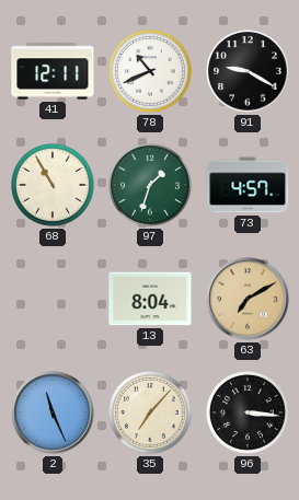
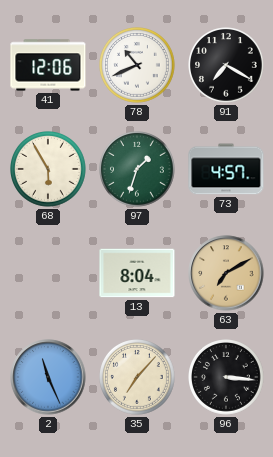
41: 12:11 -> 12:06
91: 9:20 -> 7:20
68: 10:55 -> 5:55
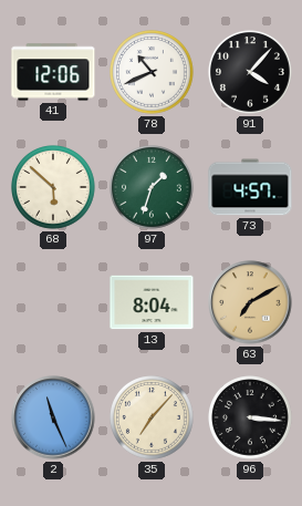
91: 7:20 -> 4:07
68: 5:55 -> 5:52
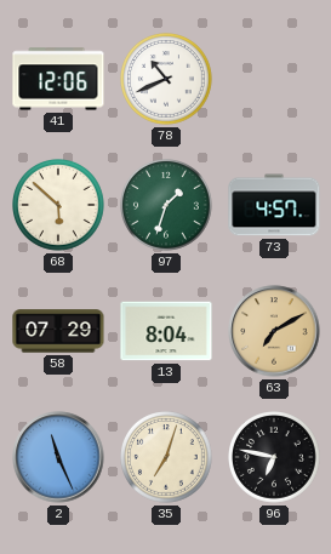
91: 4:07 -> none
58: none -> 07:29
35: 7:07 -> 7:03
96: 3:16 -> 6:47
